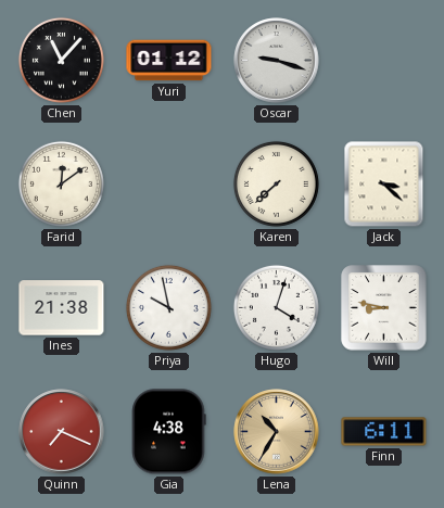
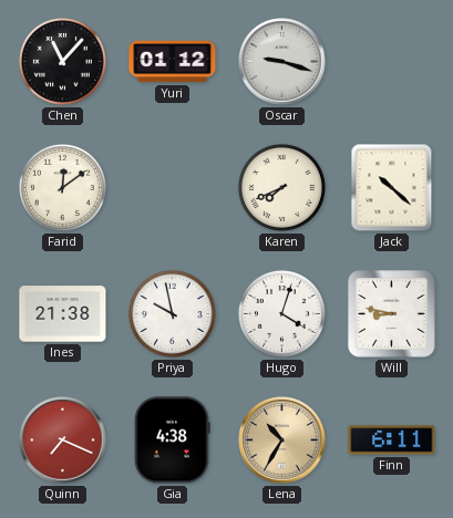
Karen: 7:38 -> 7:41
Jack: 3:22 -> 10:22
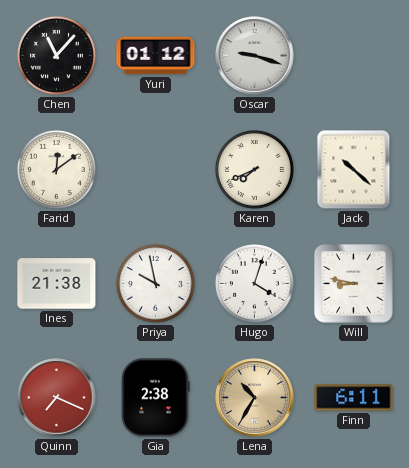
Gia: 4:38 -> 2:38
